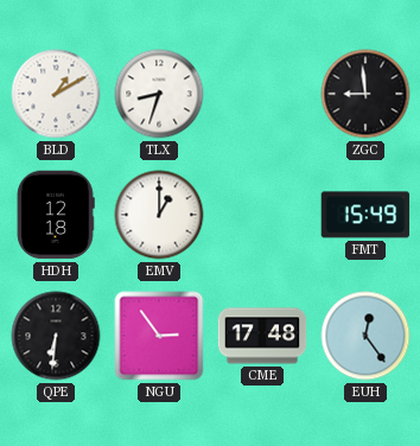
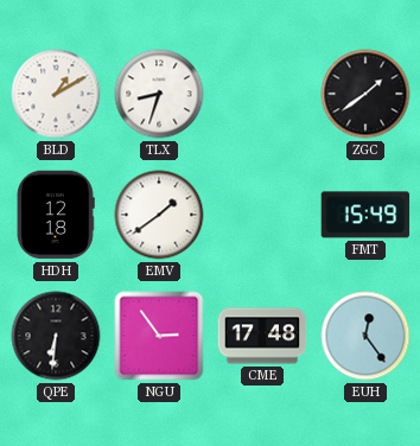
ZGC: 8:59 -> 1:39
EMV: 1:00 -> 1:39
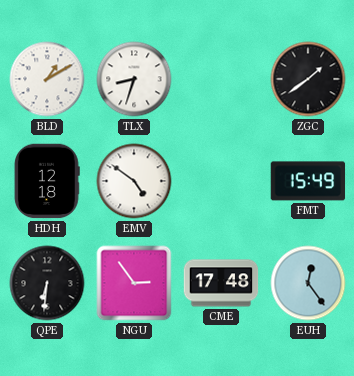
EMV: 1:39 -> 4:51
